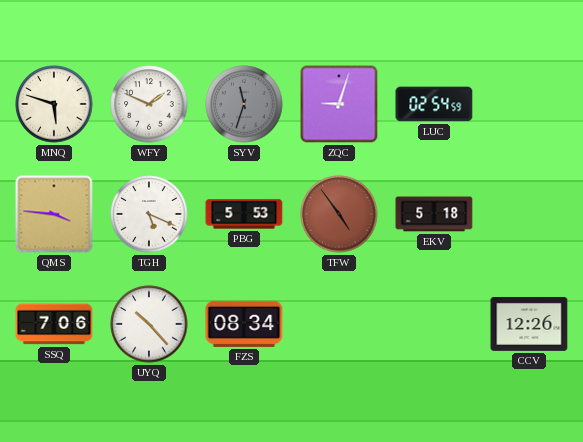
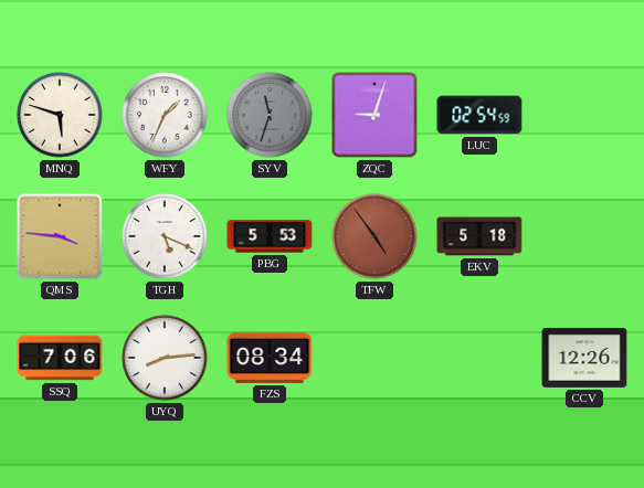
WFY: 1:49 -> 1:34
UYQ: 10:23 -> 8:14
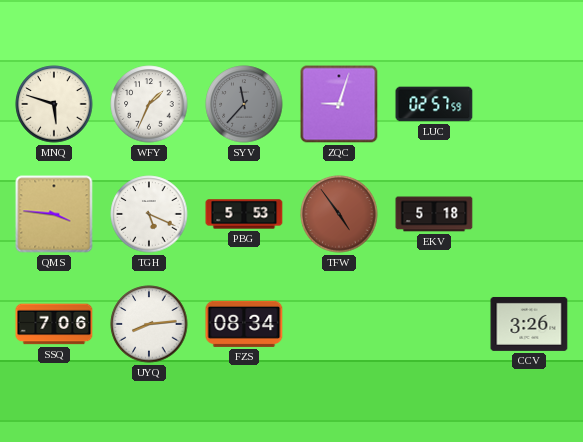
SYV: 11:33 -> 11:37
LUC: 02:54 -> 02:57
CCV: 12:26 -> 3:26
